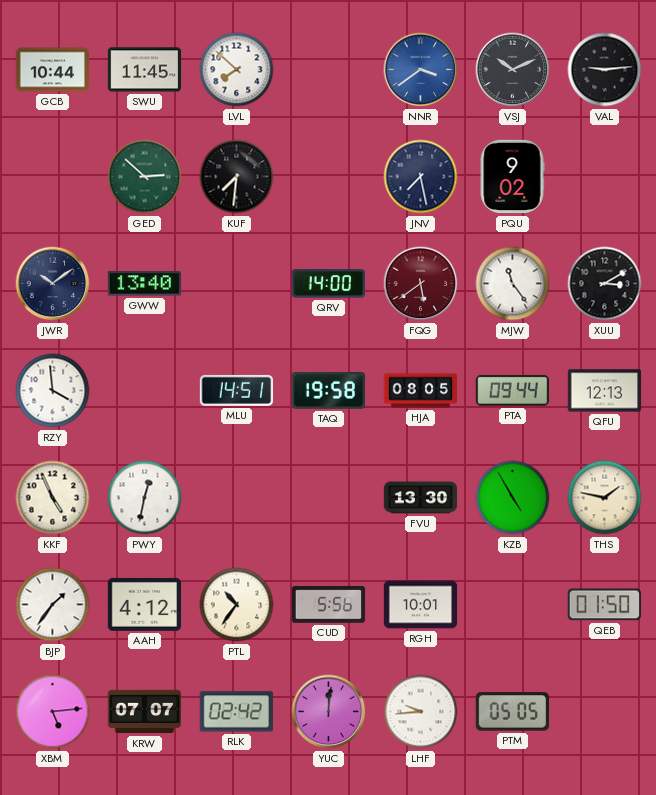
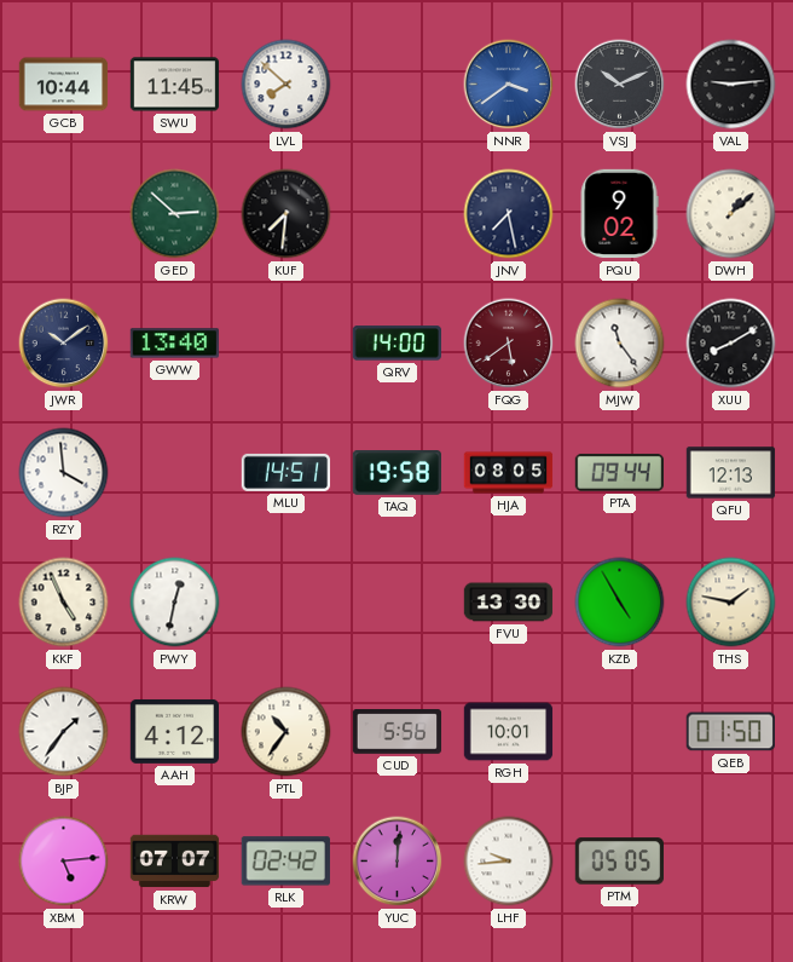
DWH: none -> 1:08
XUU: 3:10 -> 8:10
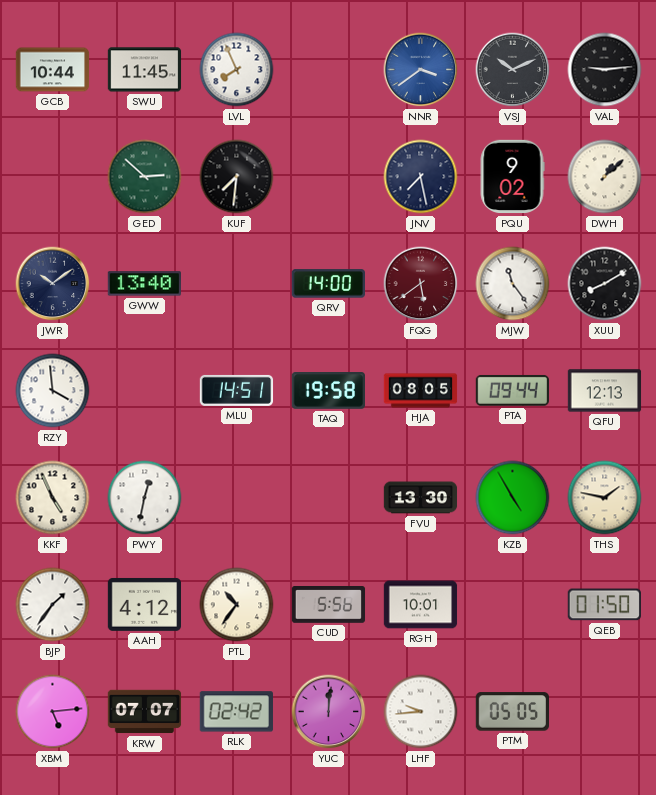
LVL: 7:52 -> 7:56
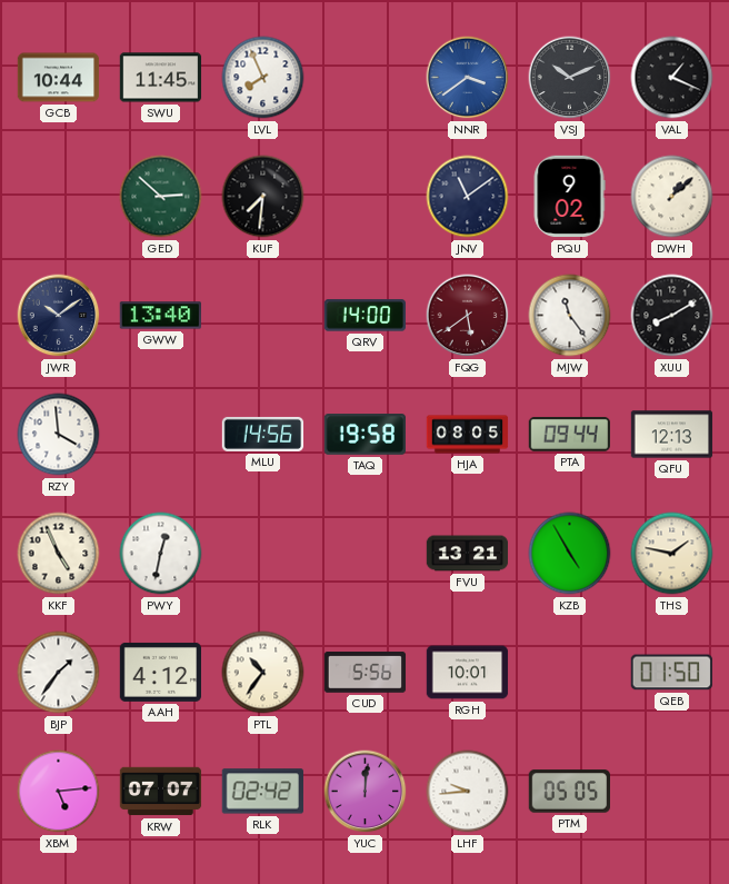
VAL: 9:14 -> 1:19
JNV: 7:28 -> 11:09
MLU: 14:51 -> 14:56
FVU: 13:30 -> 13:21
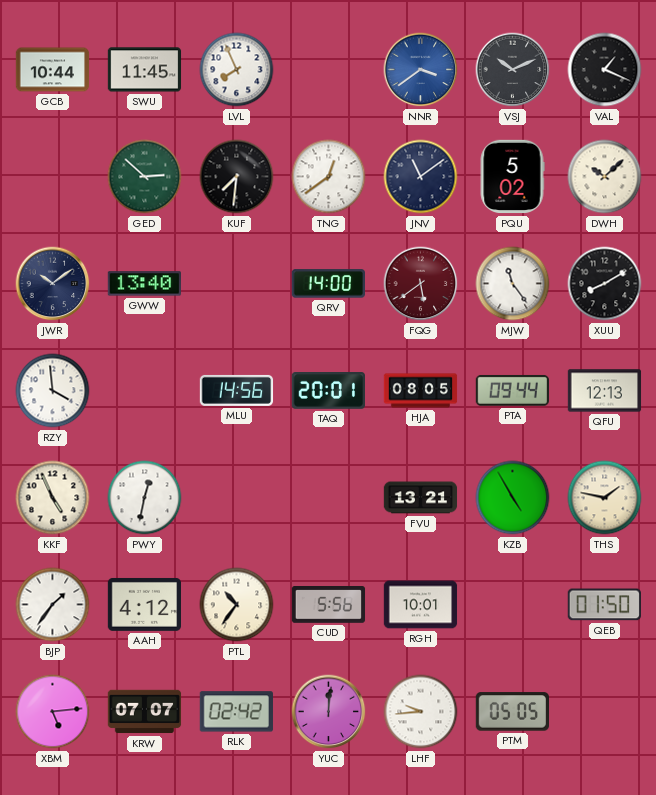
TNG: none -> 12:39
PQU: 9:02 -> 5:02
DWH: 1:08 -> 10:08
TAQ: 19:58 -> 20:01
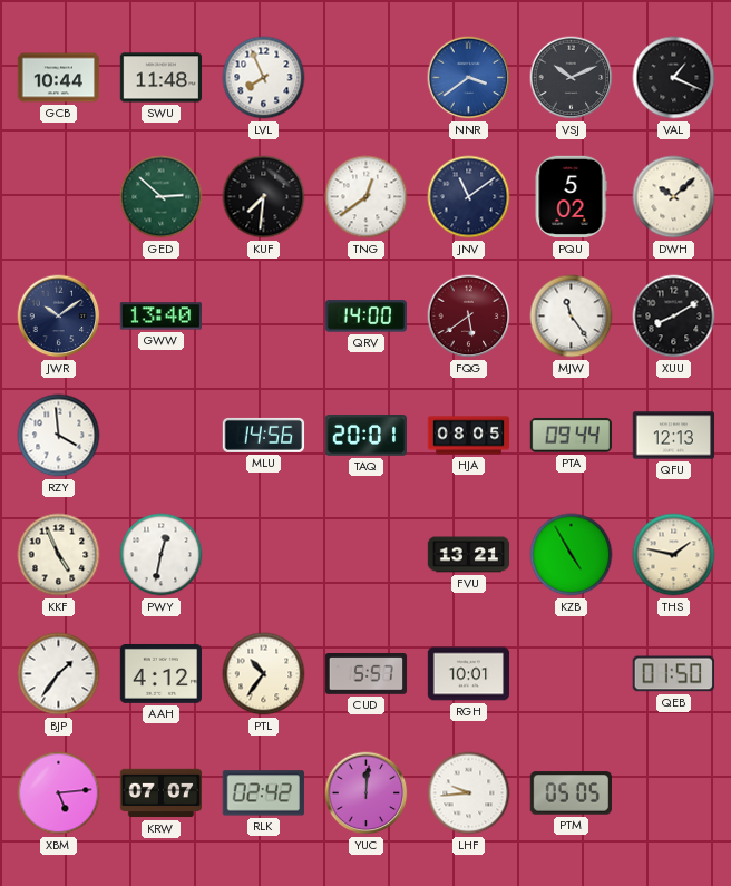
SWU: 11:45 -> 11:48
CUD: 5:56 -> 5:57
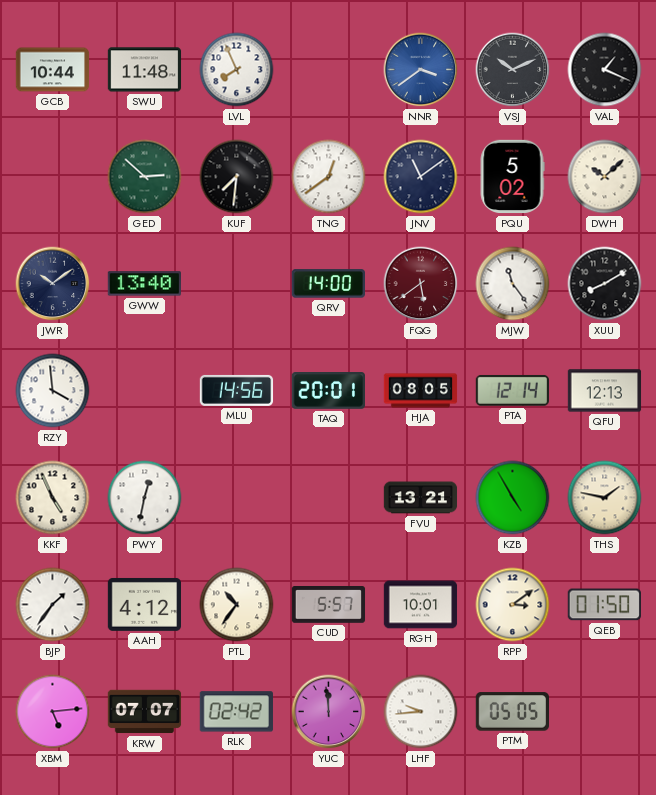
PTA: 09:44 -> 12:14
RPP: none -> 3:09
YUC: 12:01 -> 11:59
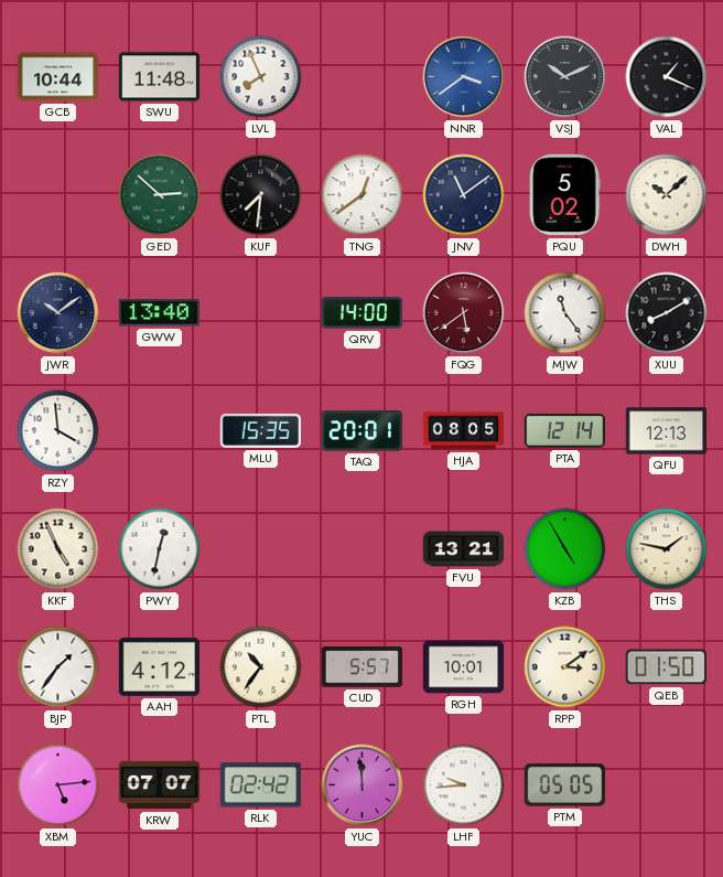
MLU: 14:56 -> 15:35
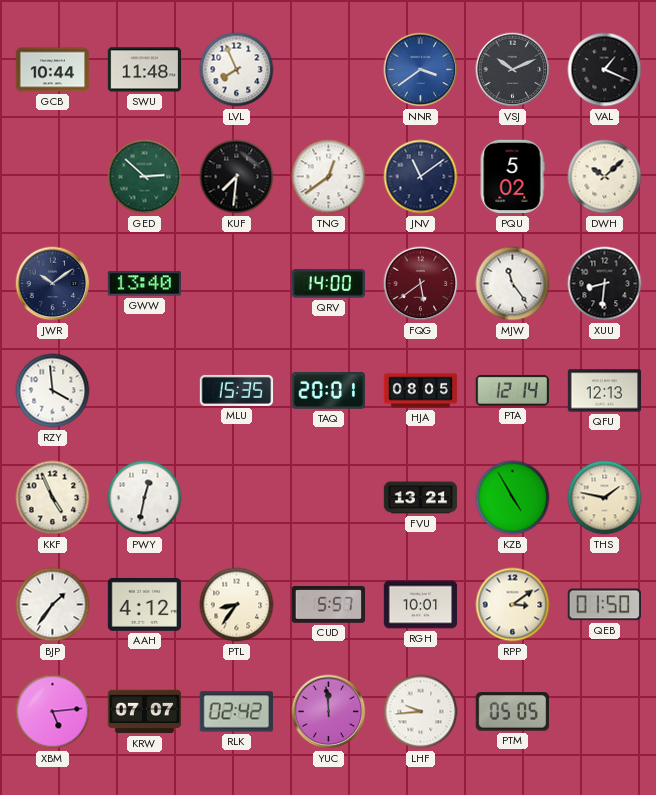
XUU: 8:10 -> 8:31
PTL: 10:36 -> 8:36
